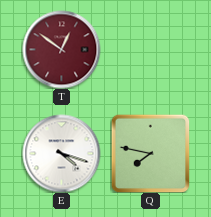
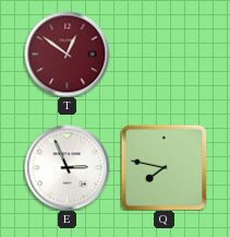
E: 4:18 -> 2:56
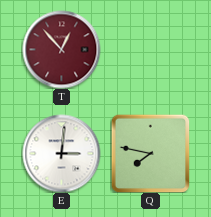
T: 12:51 -> 12:53
E: 2:56 -> 3:01
